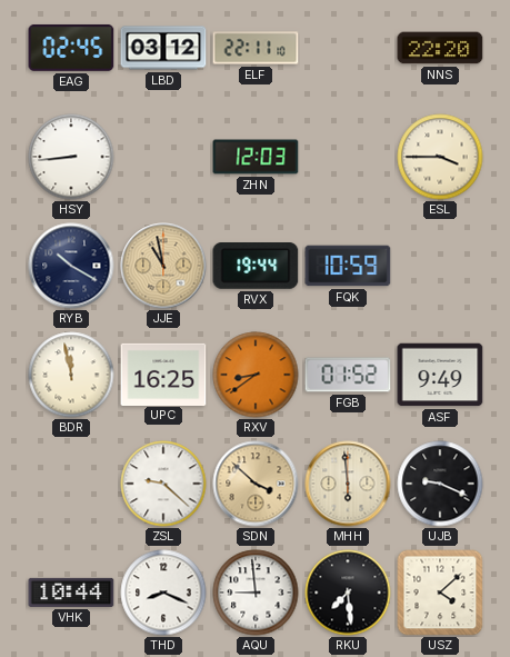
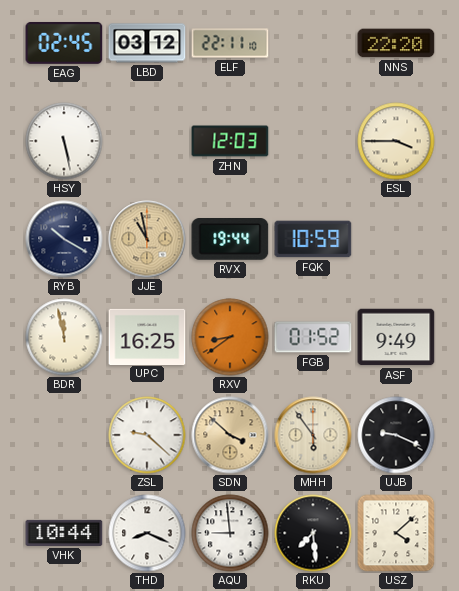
HSY: 8:44 -> 5:28
MHH: 5:59 -> 5:54
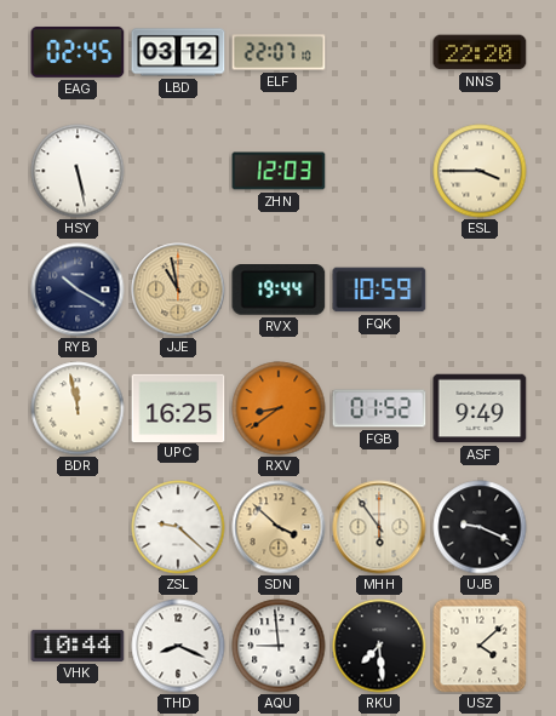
ELF: 22:11 -> 22:07
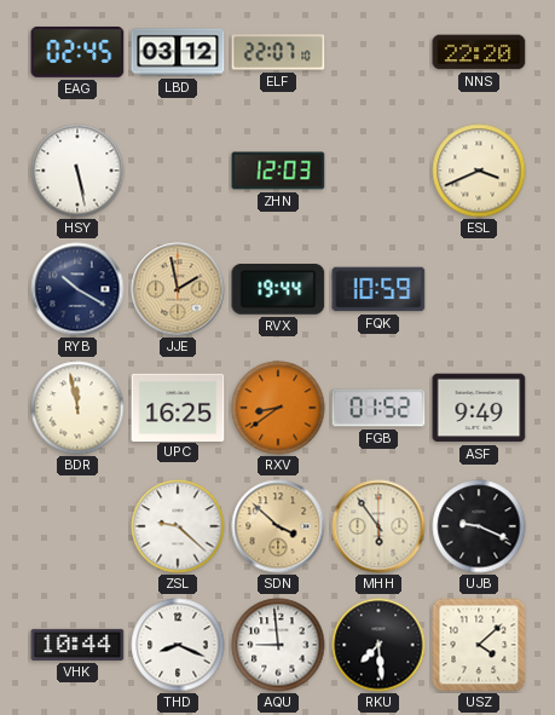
ESL: 3:45 -> 3:41
JJE: 10:58 -> 1:58
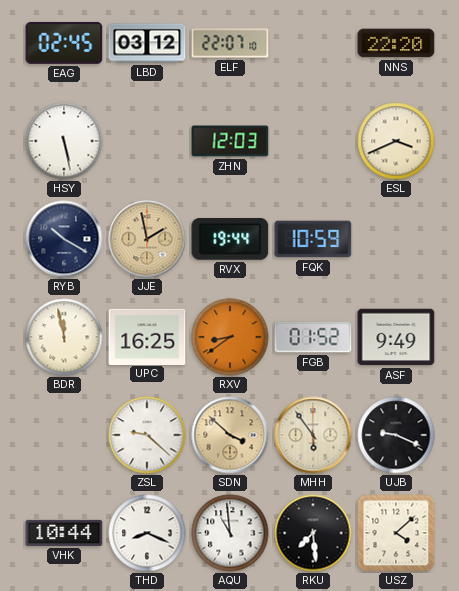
AQU: 8:59 -> 10:59
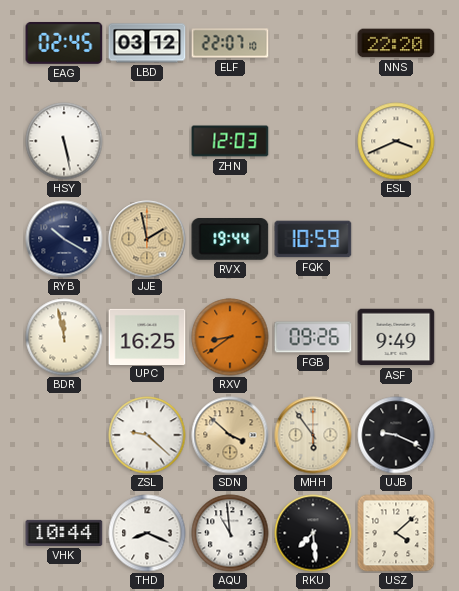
FGB: 01:52 -> 09:26
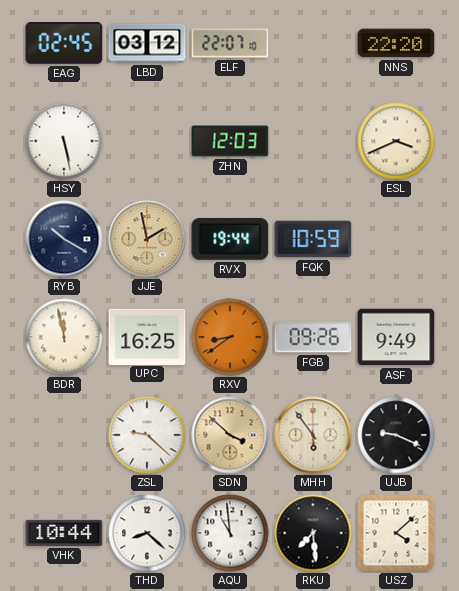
THD: 8:19 -> 8:22
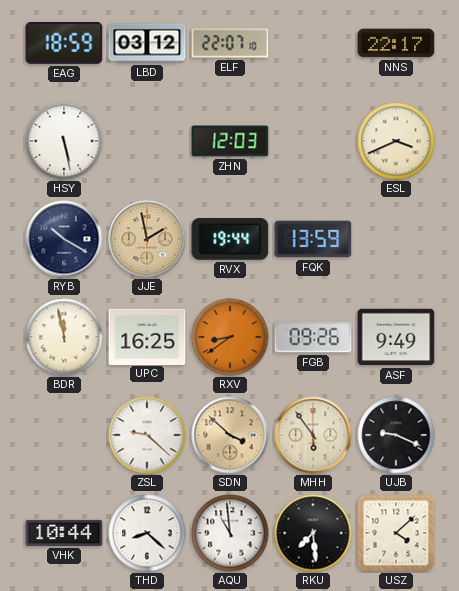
EAG: 02:45 -> 18:59
NNS: 22:20 -> 22:17
FQK: 10:59 -> 13:59
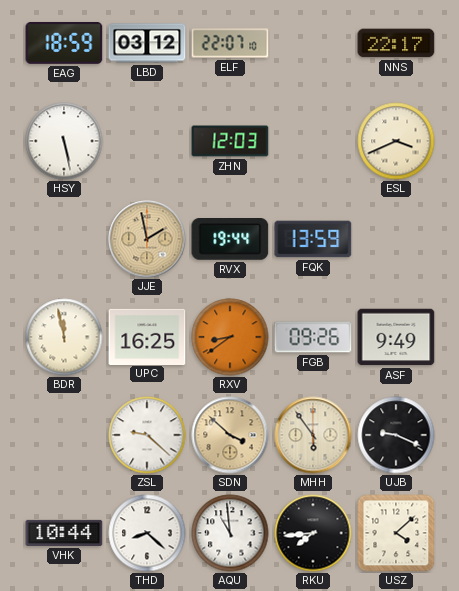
RYB: 10:20 -> none
RKU: 7:29 -> 7:44
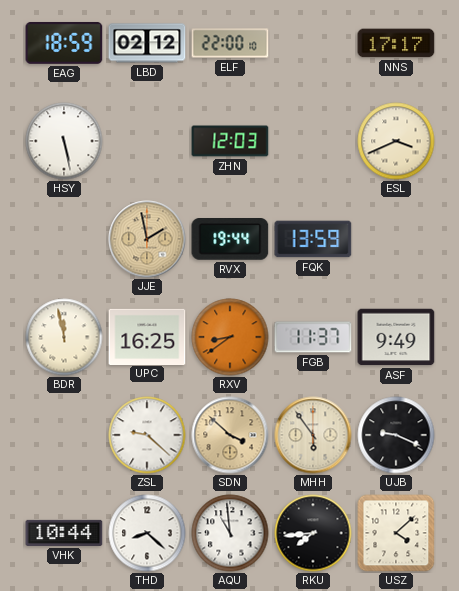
LBD: 03:12 -> 02:12
ELF: 22:07 -> 22:00
NNS: 22:17 -> 17:17
FGB: 09:26 -> 11:37
